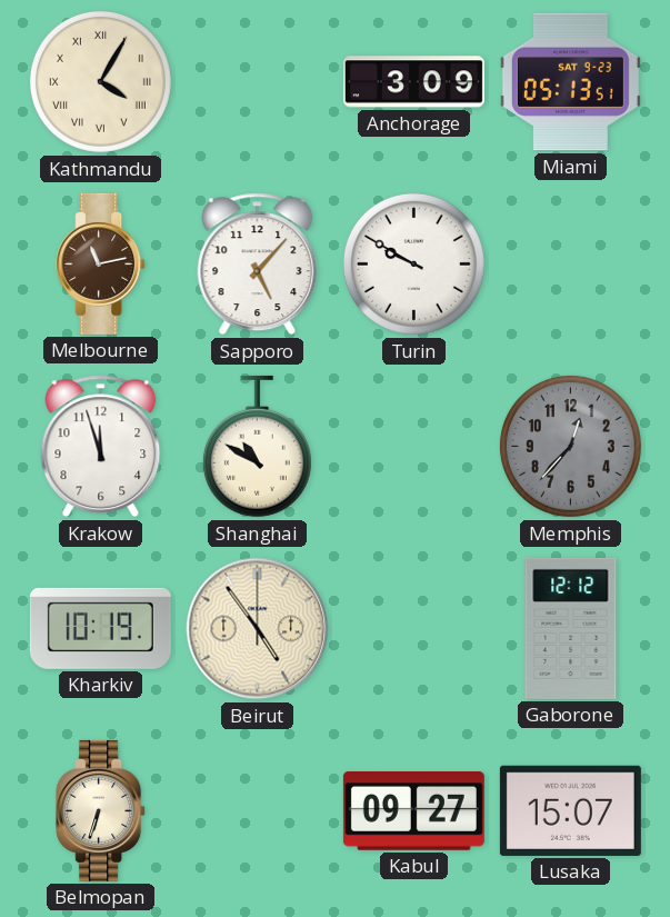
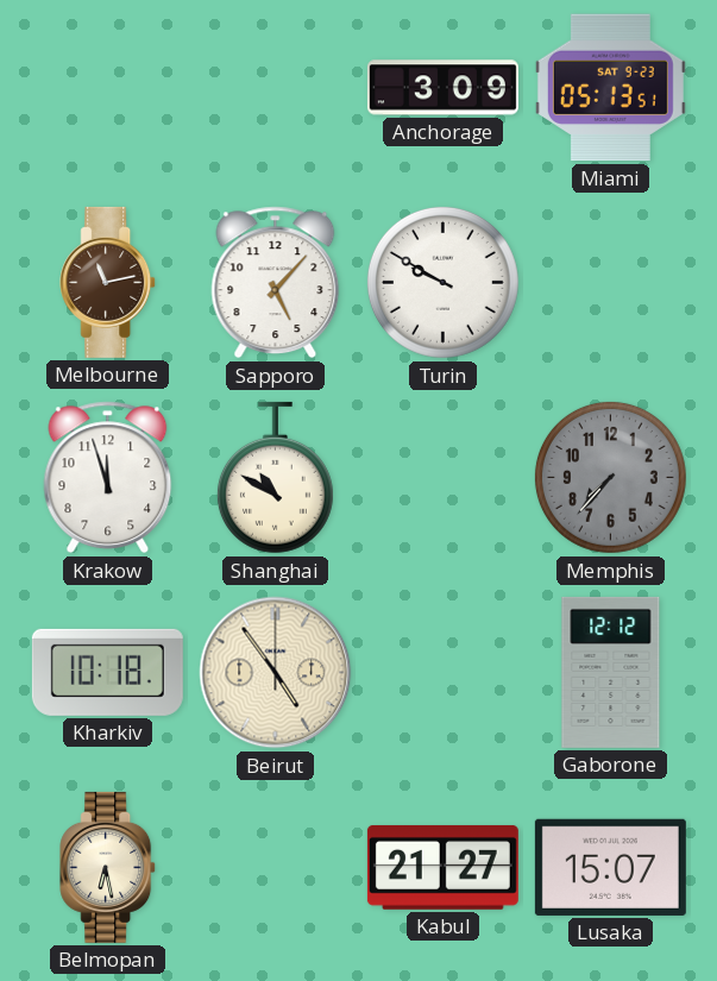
Kathmandu: 4:05 -> none
Memphis: 12:37 -> 7:37
Kharkiv: 10:19 -> 10:18
Belmopan: 6:33 -> 6:28
Kabul: 09:27 -> 21:27
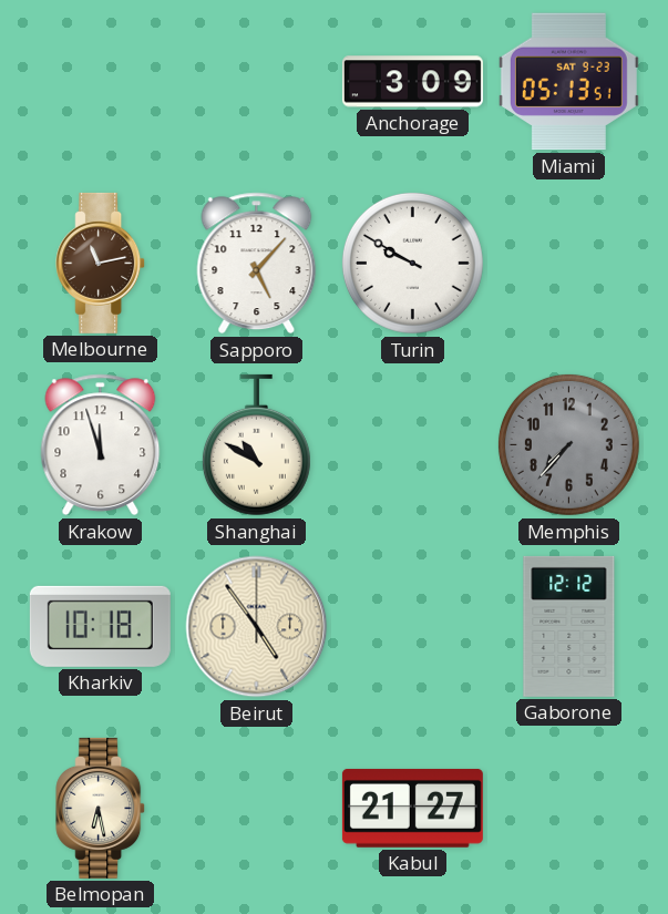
Lusaka: 15:07 -> none
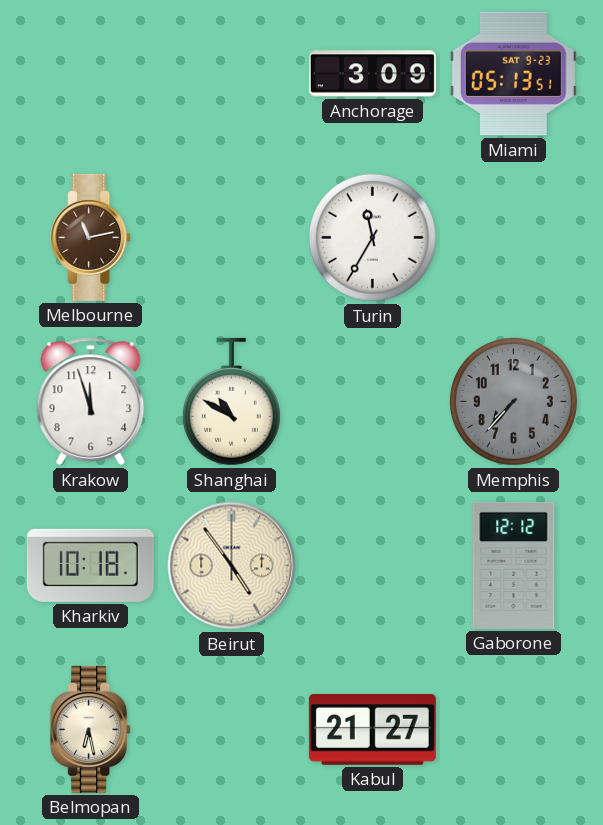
Sapporo: 5:07 -> none
Turin: 9:50 -> 11:35
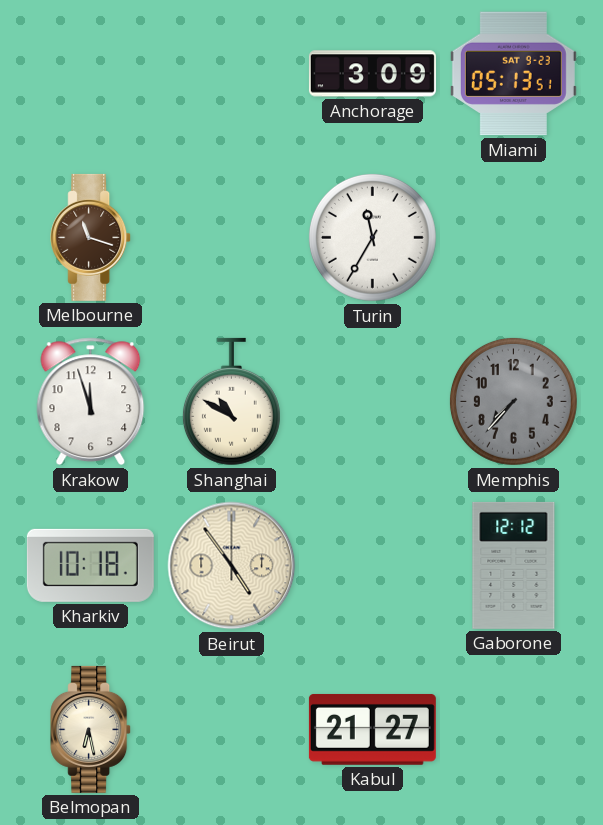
Melbourne: 11:13 -> 11:18
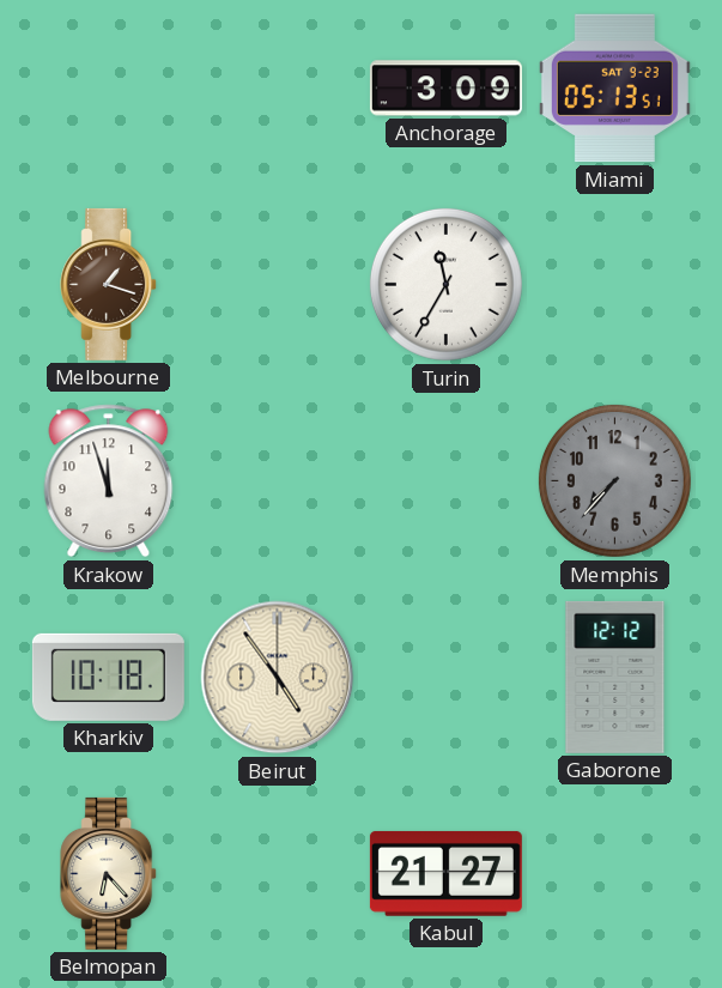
Melbourne: 11:18 -> 1:18
Shanghai: 10:50 -> none
Belmopan: 6:28 -> 6:23
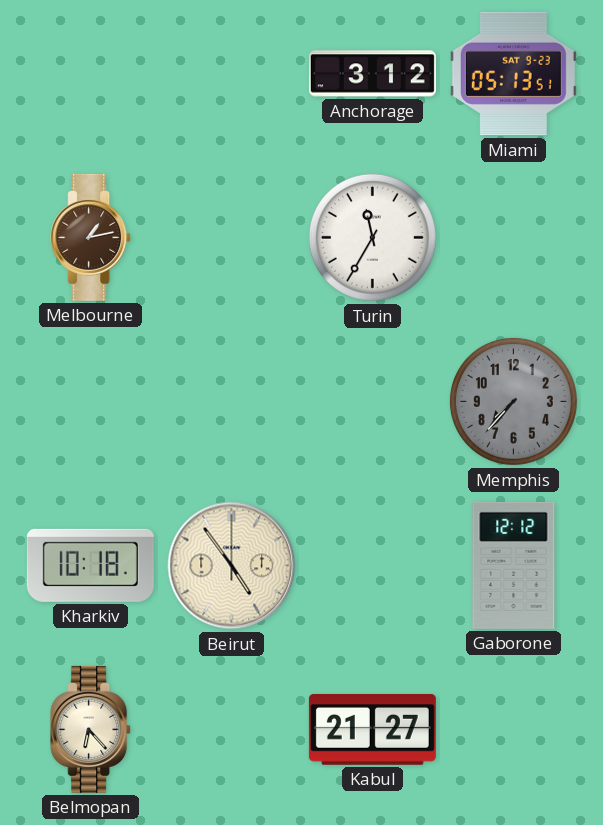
Anchorage: 3:09 -> 3:12
Melbourne: 1:18 -> 1:13
Krakow: 11:57 -> none
